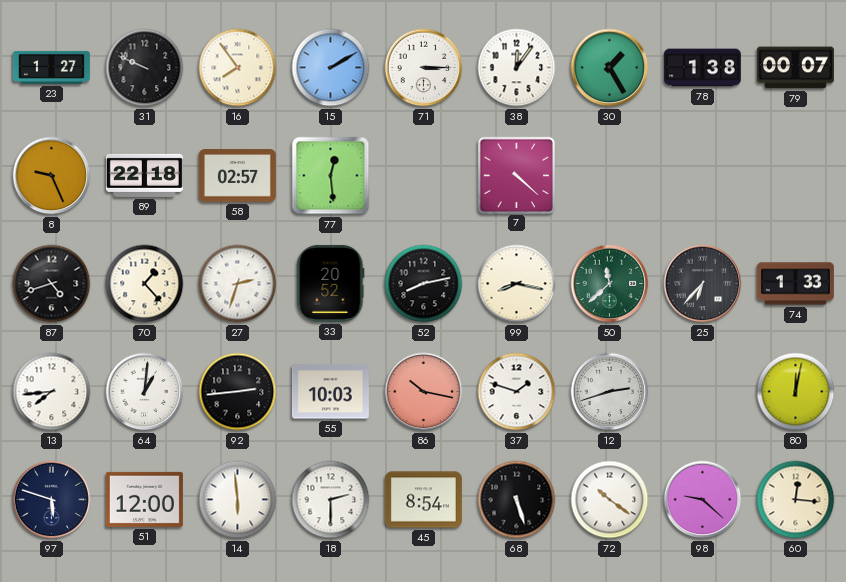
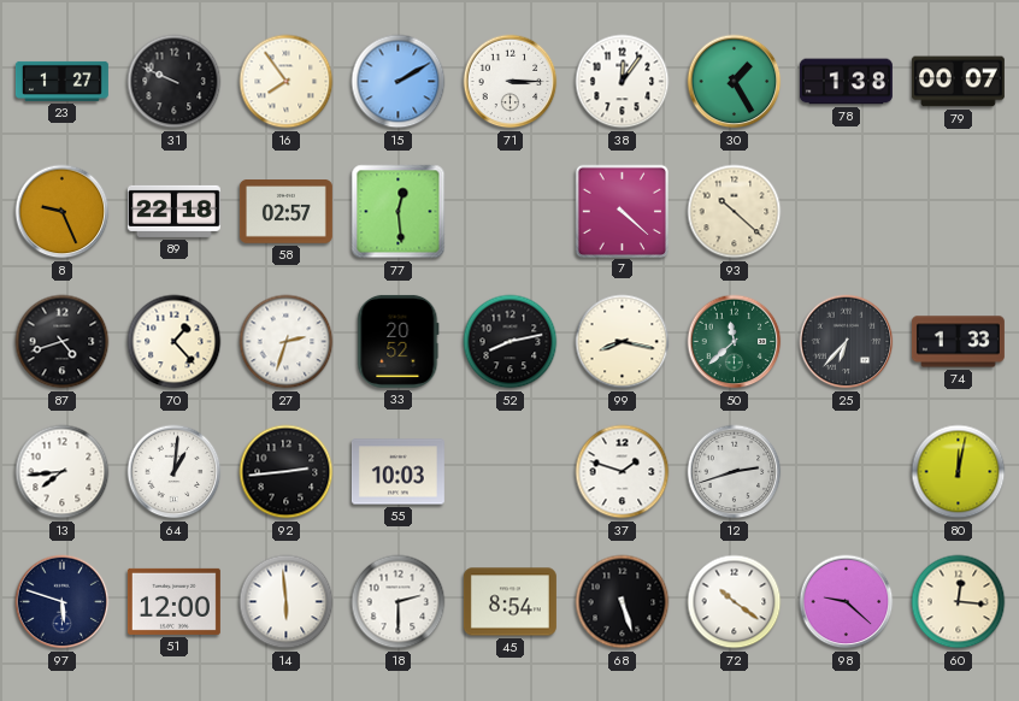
93: none -> 10:22
86: 10:17 -> none
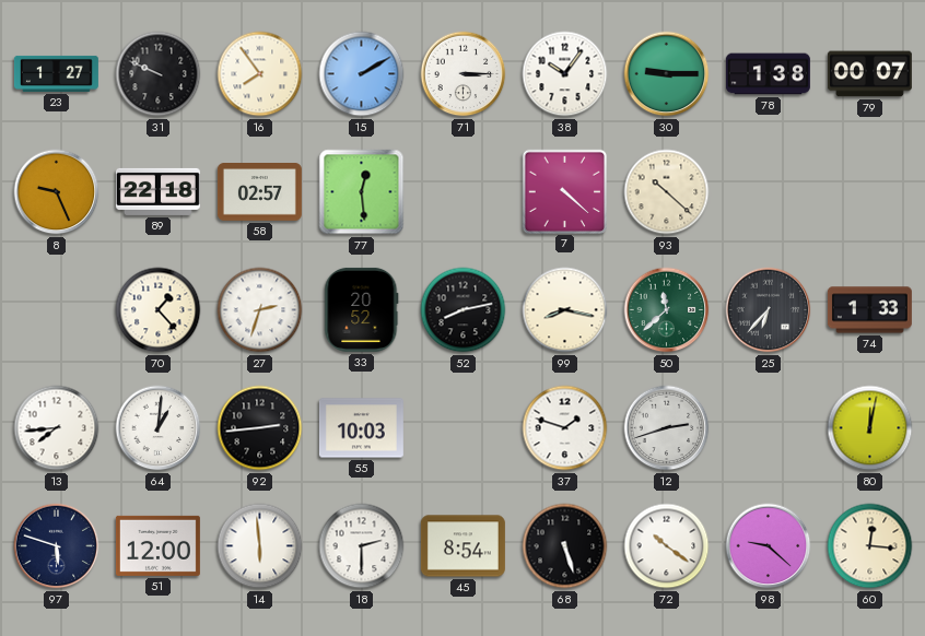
38: 12:06 -> 10:06
30: 1:25 -> 9:15
87: 4:42 -> none
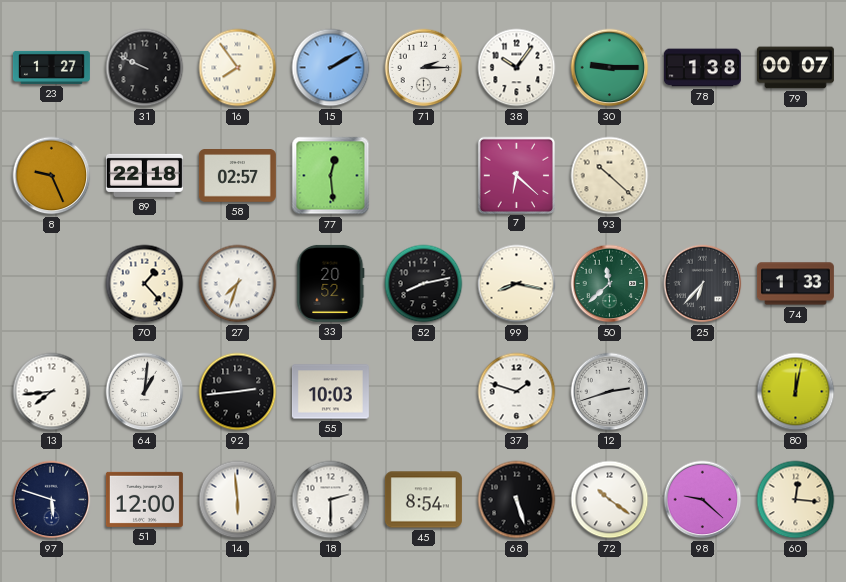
71: 3:15 -> 2:15
7: 4:22 -> 6:22
27: 2:33 -> 7:33
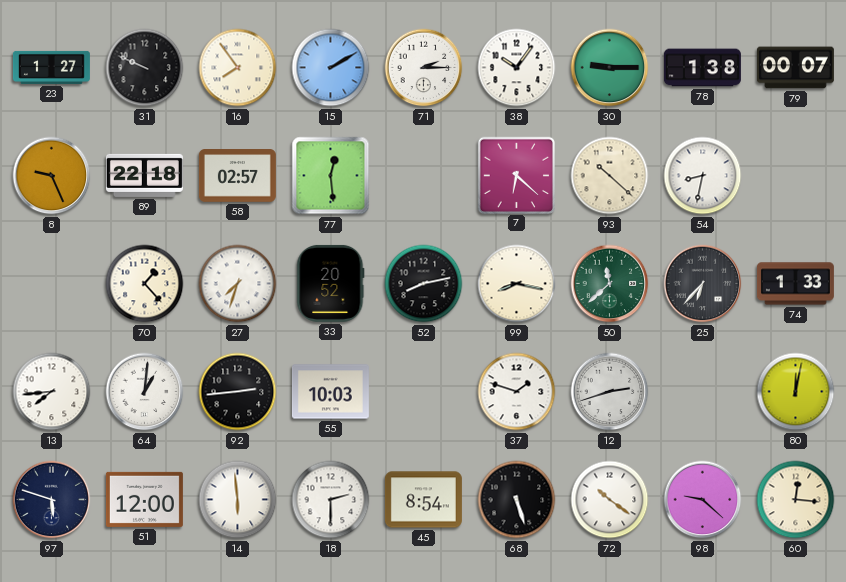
54: none -> 8:32
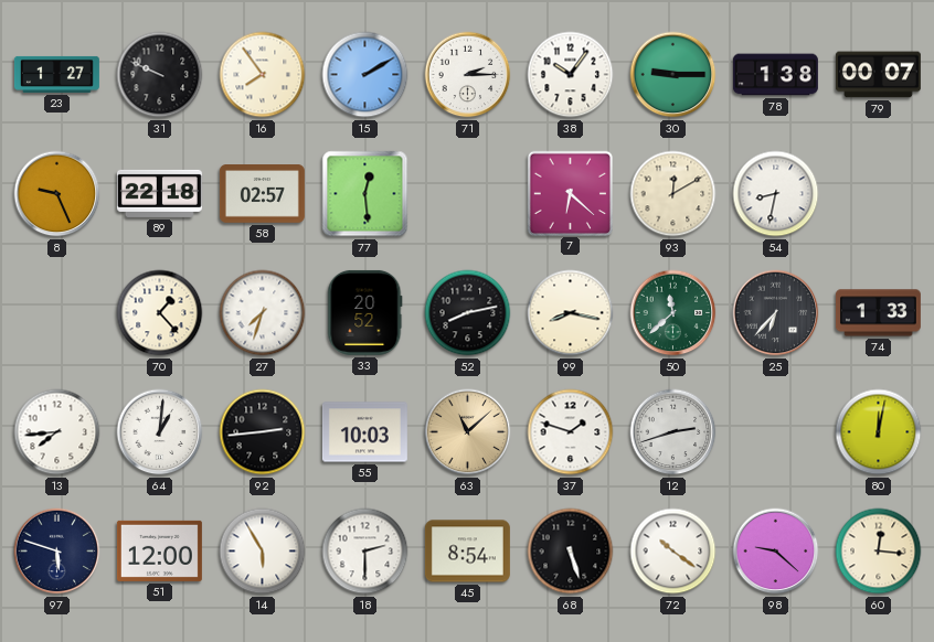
93: 10:22 -> 12:10
63: none -> 11:08
14: 5:59 -> 5:55
